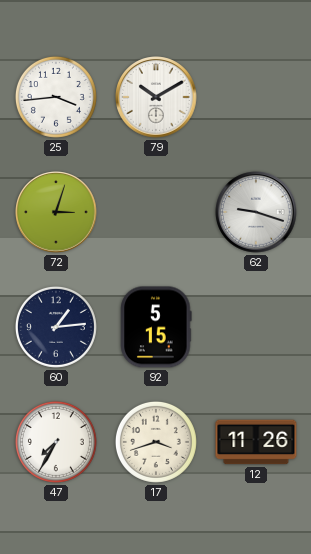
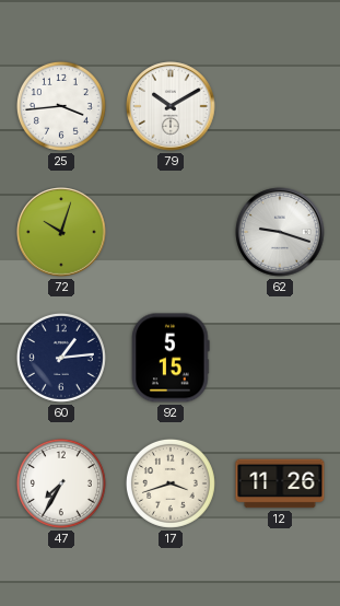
72: 3:03 -> 10:03
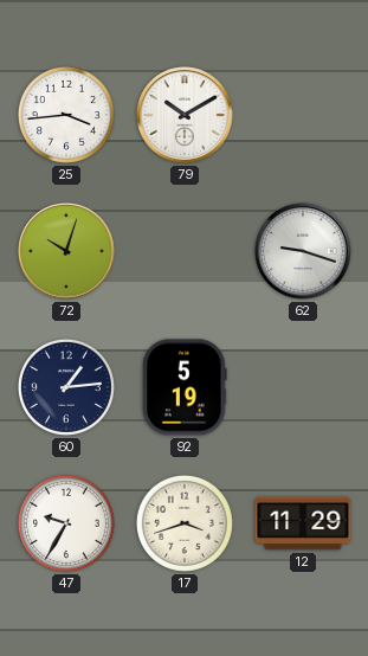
92: 5:15 -> 5:19
47: 7:35 -> 9:35
12: 11:26 -> 11:29
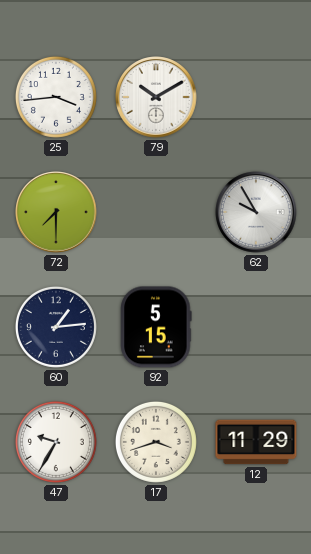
72: 10:03 -> 7:30
62: 9:18 -> 9:55
92: 5:19 -> 5:15
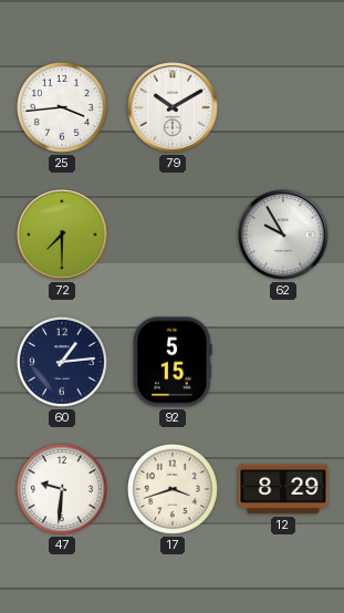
47: 9:35 -> 9:31
12: 11:29 -> 8:29
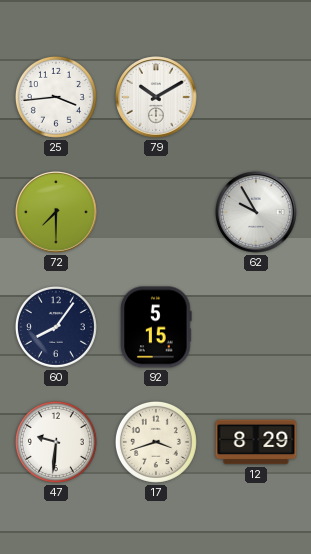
60: 1:14 -> 8:06
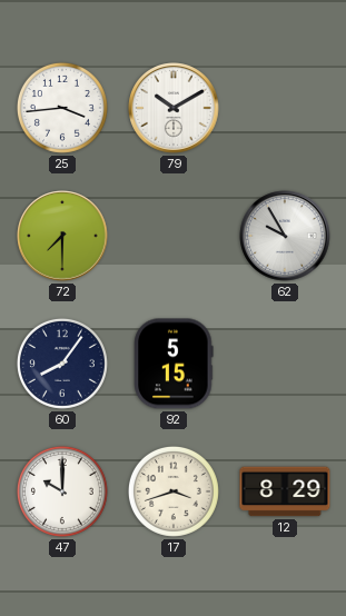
47: 9:31 -> 10:00
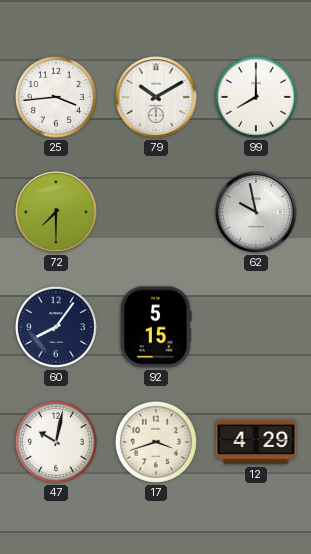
99: none -> 8:00
62: 9:55 -> 9:58
47: 10:00 -> 10:02
12: 8:29 -> 4:29
